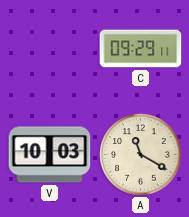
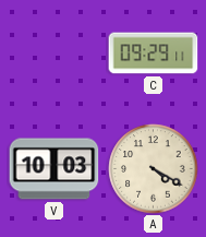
A: 11:20 -> 4:20
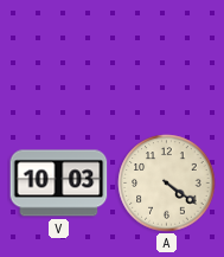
C: 09:29 -> none
A: 4:20 -> 4:21
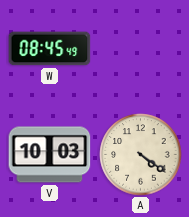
W: none -> 08:45
